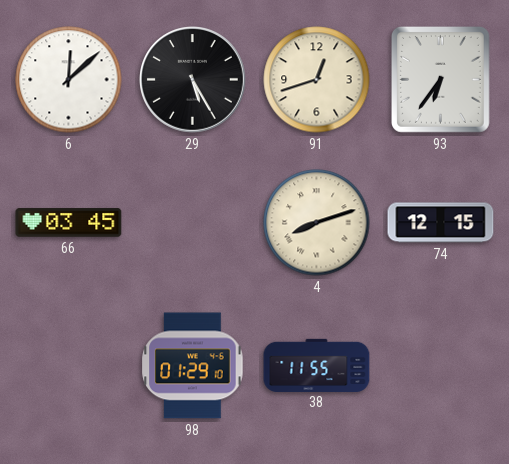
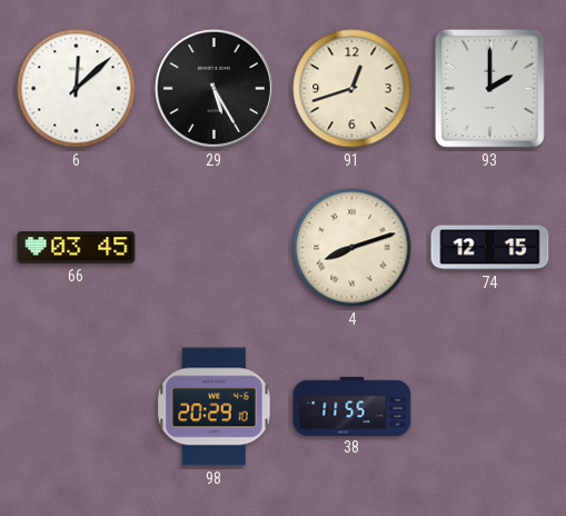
93: 6:36 -> 2:00
98: 01:29 -> 20:29
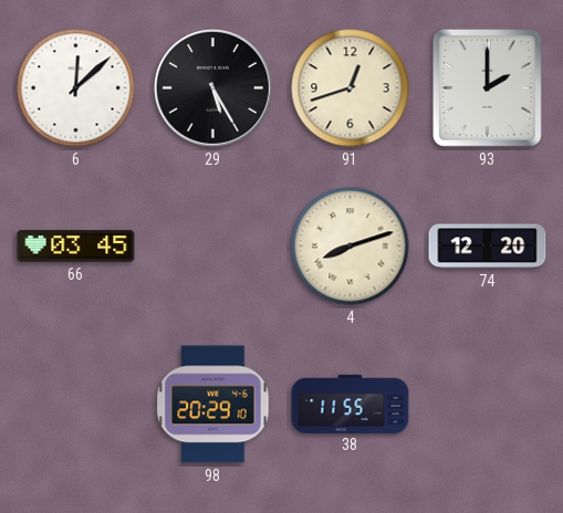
74: 12:15 -> 12:20
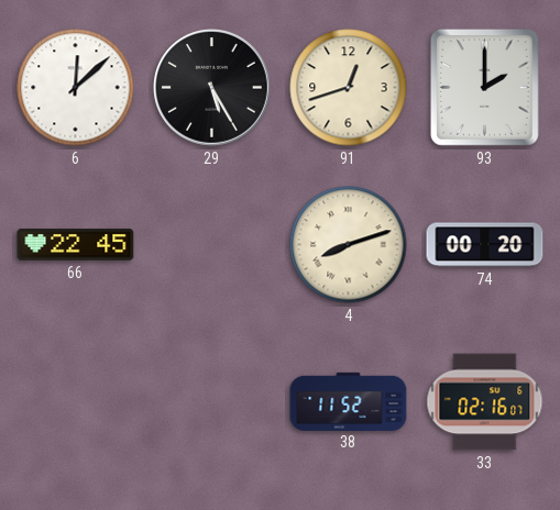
66: 03:45 -> 22:45
74: 12:20 -> 00:20
98: 20:29 -> none
38: 11:55 -> 11:52
33: none -> 02:16
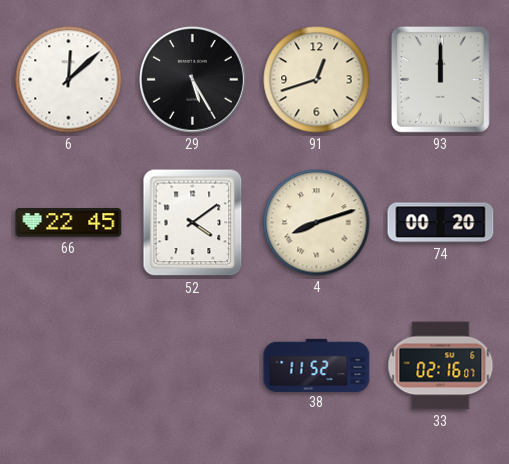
93: 2:00 -> 12:00
52: none -> 4:09
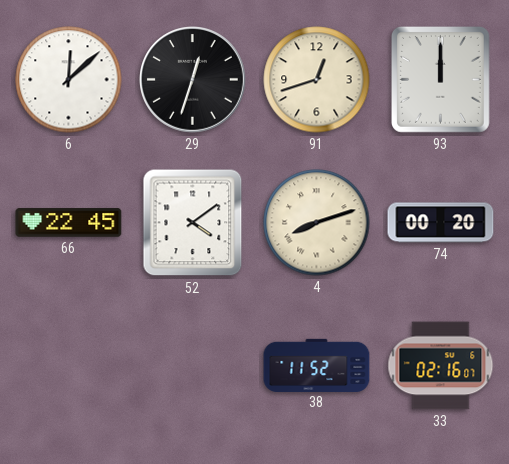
29: 5:25 -> 12:33
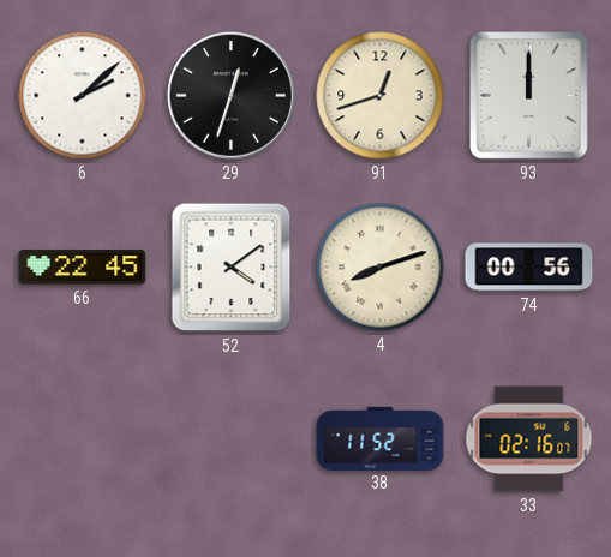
6: 12:08 -> 2:08
74: 00:20 -> 00:56
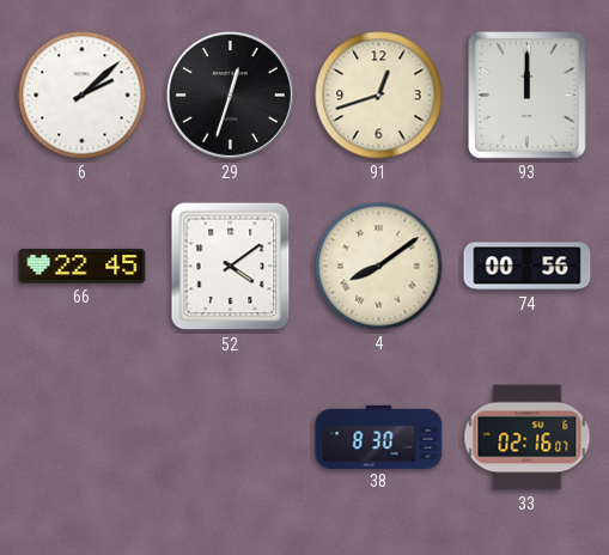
4: 8:12 -> 8:09
38: 11:52 -> 8:30
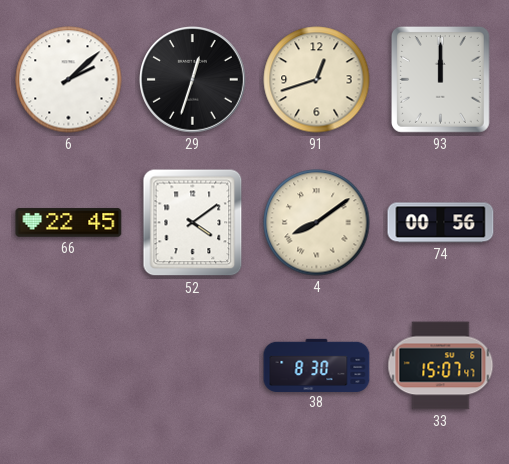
33: 02:16 -> 15:07
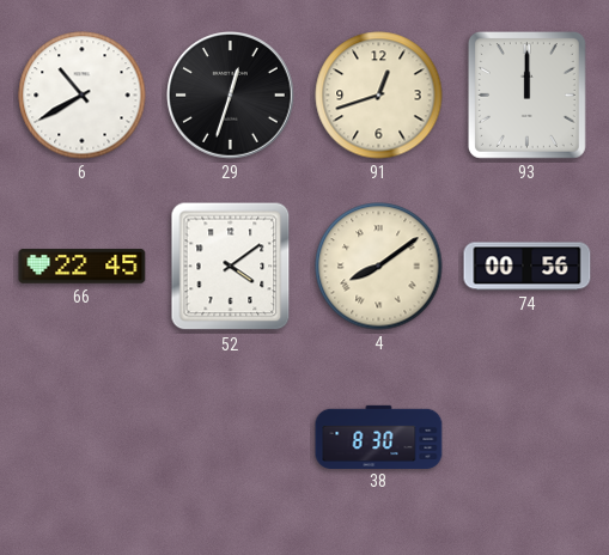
6: 2:08 -> 10:40
33: 15:07 -> none
